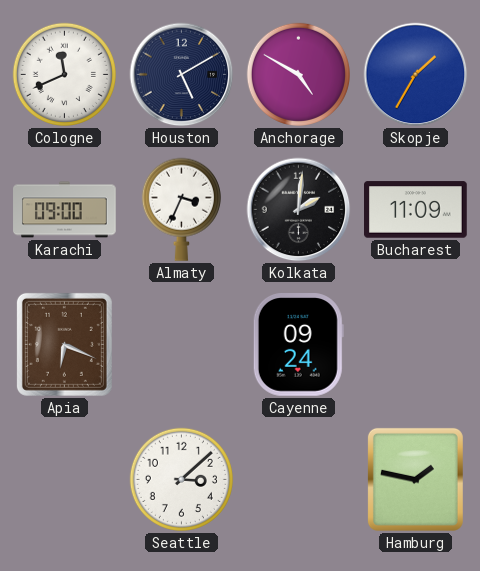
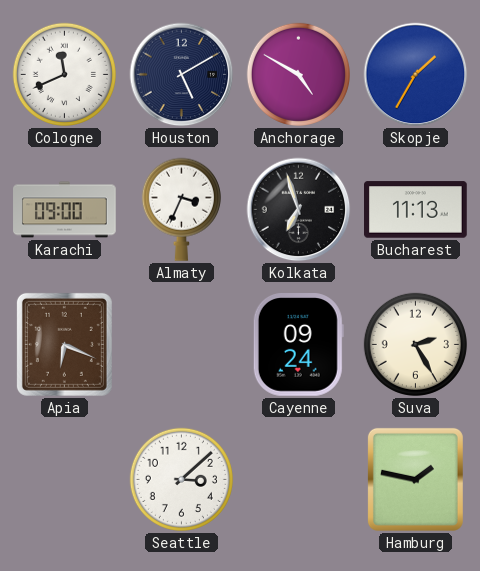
Kolkata: 2:01 -> 6:57
Bucharest: 11:09 -> 11:13
Suva: none -> 2:25
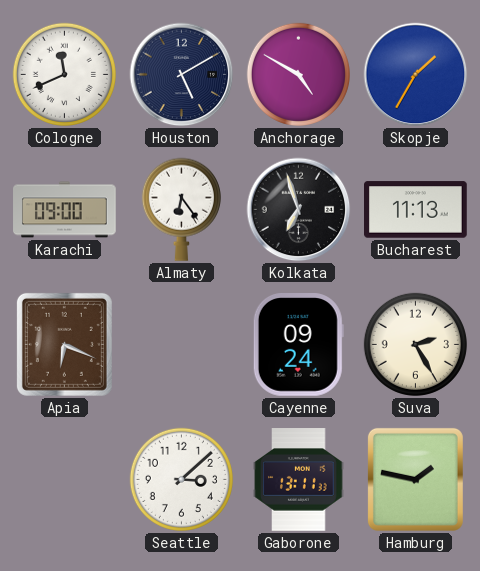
Almaty: 3:34 -> 6:24
Gaborone: none -> 13:11
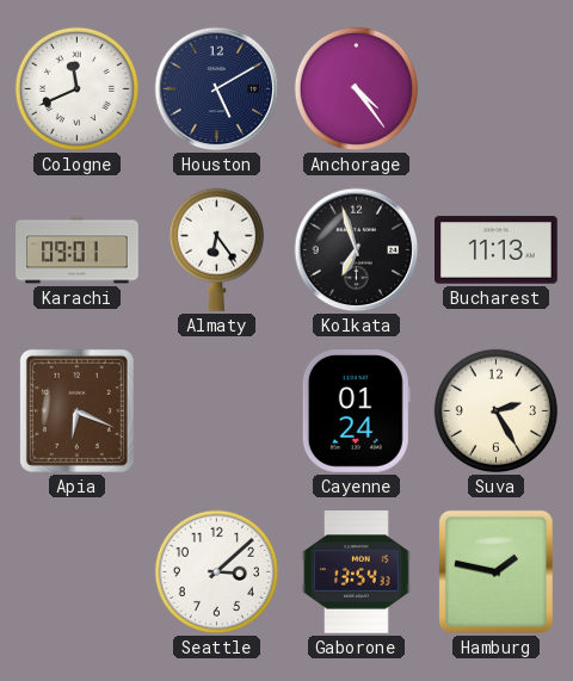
Anchorage: 4:50 -> 4:24
Skopje: 1:35 -> none
Karachi: 09:00 -> 09:01
Cayenne: 09:24 -> 01:24
Gaborone: 13:11 -> 13:54
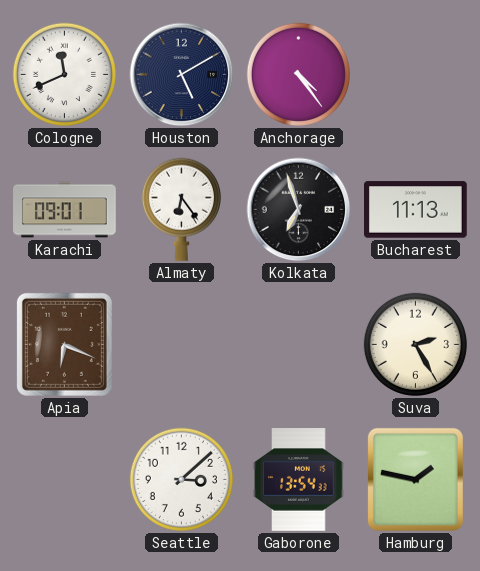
Cayenne: 01:24 -> none
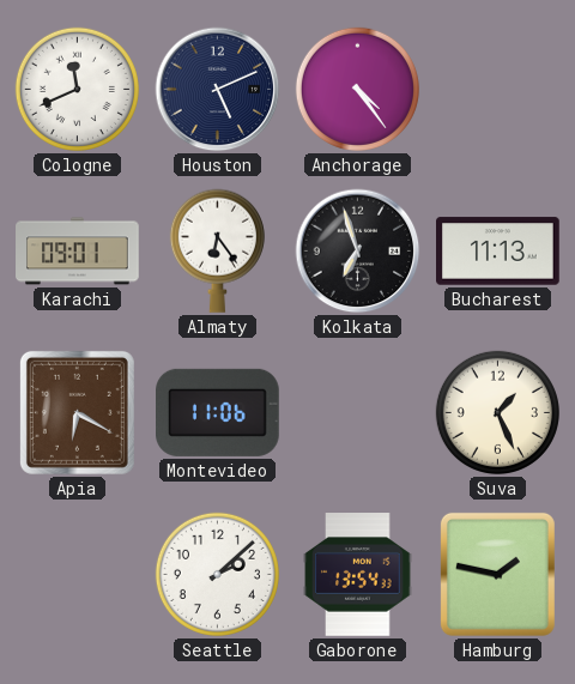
Houston: 5:10 -> 5:11
Apia: 6:19 -> 6:20
Montevideo: none -> 11:06
Suva: 2:25 -> 1:26
Seattle: 3:08 -> 2:08
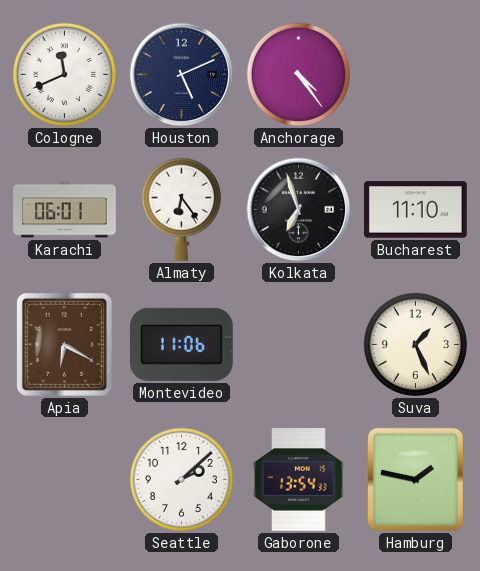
Karachi: 09:01 -> 06:01
Bucharest: 11:13 -> 11:10
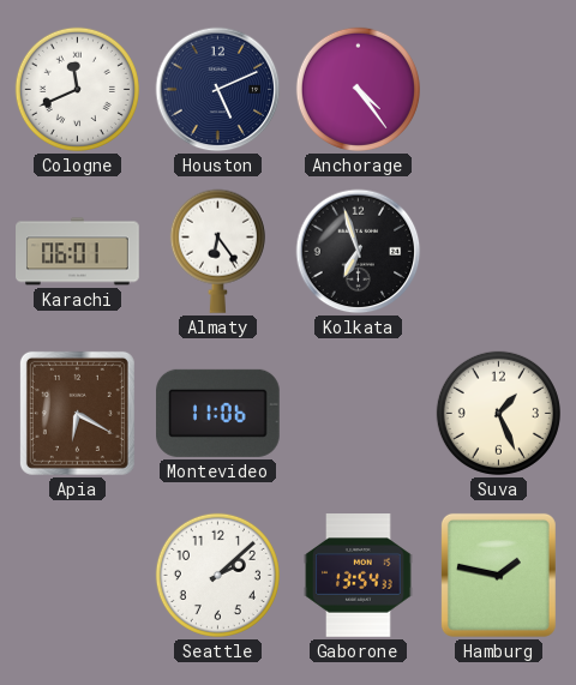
Bucharest: 11:10 -> none
